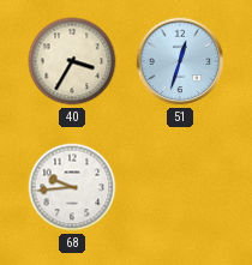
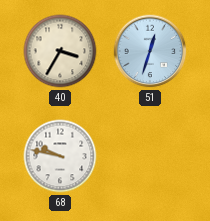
68: 9:44 -> 9:47
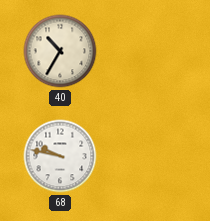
40: 3:35 -> 10:35
51: 12:33 -> none
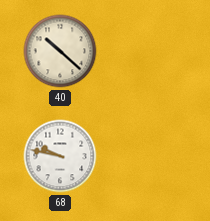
40: 10:35 -> 10:22
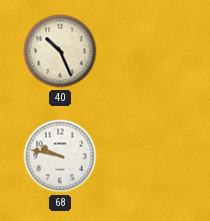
40: 10:22 -> 10:26
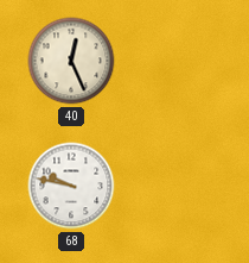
40: 10:26 -> 12:26
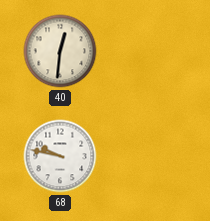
40: 12:26 -> 12:31
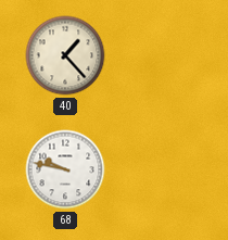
40: 12:31 -> 1:23
